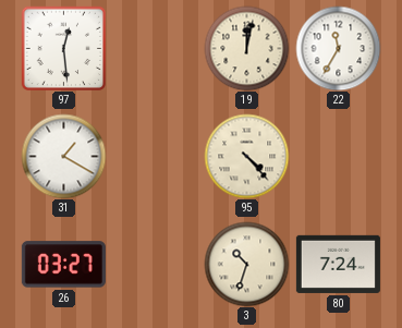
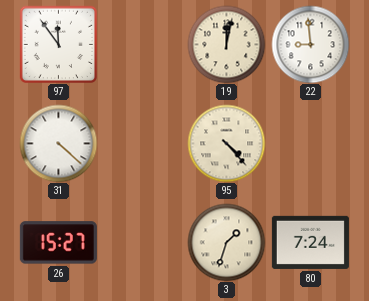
97: 12:29 -> 11:54
22: 11:35 -> 8:59
31: 1:20 -> 4:22
26: 03:27 -> 15:27
3: 10:33 -> 1:33
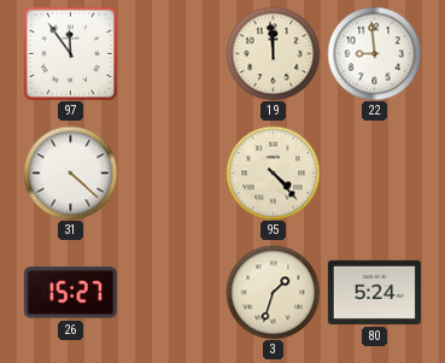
19: 12:02 -> 11:59
80: 7:24 -> 5:24
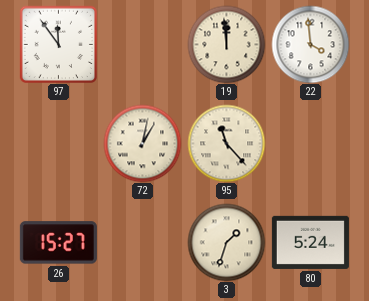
22: 8:59 -> 3:59
31: 4:22 -> none
72: none -> 1:02
95: 4:23 -> 11:23
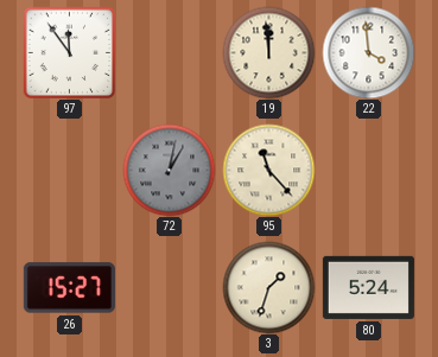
72 dial: cream -> grey
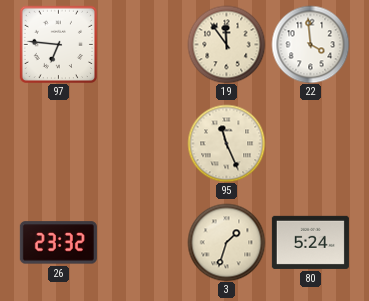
97: 11:54 -> 6:46
19: 11:59 -> 11:54
72: 1:02 -> none
95: 11:23 -> 11:26
26: 15:27 -> 23:32
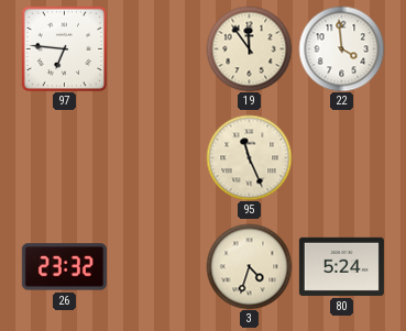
3: 1:33 -> 4:33
